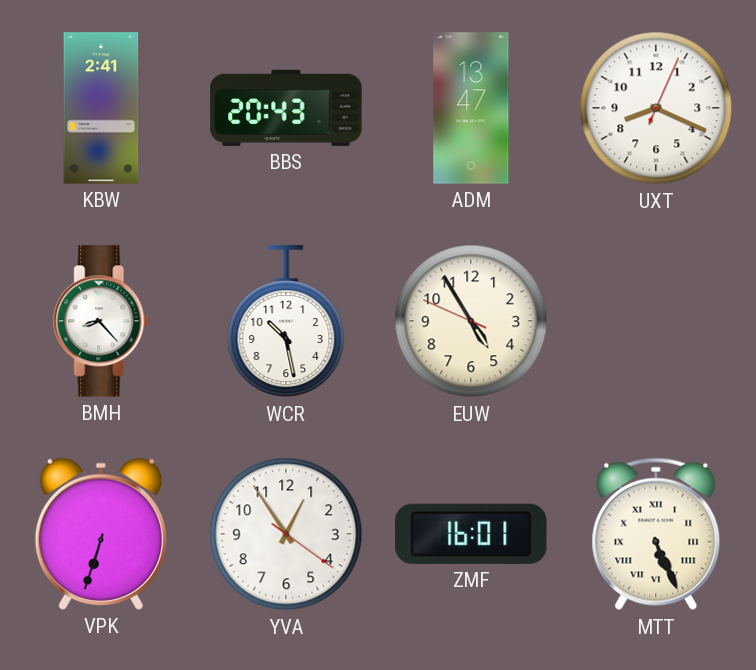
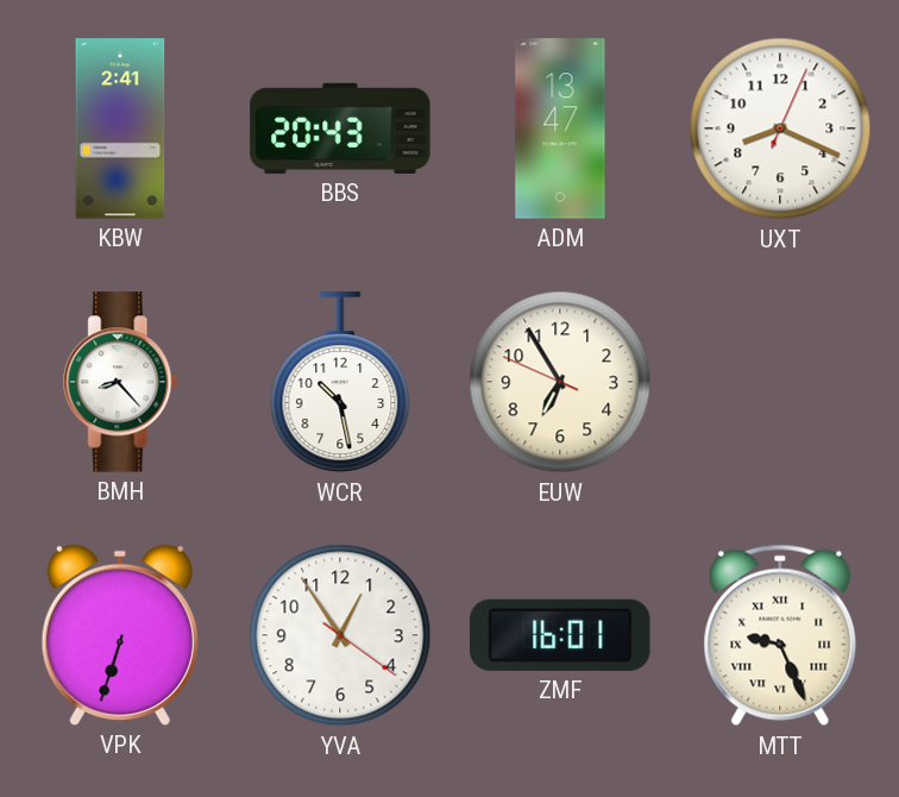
EUW: 4:54 -> 6:54
MTT: 5:26 -> 9:26
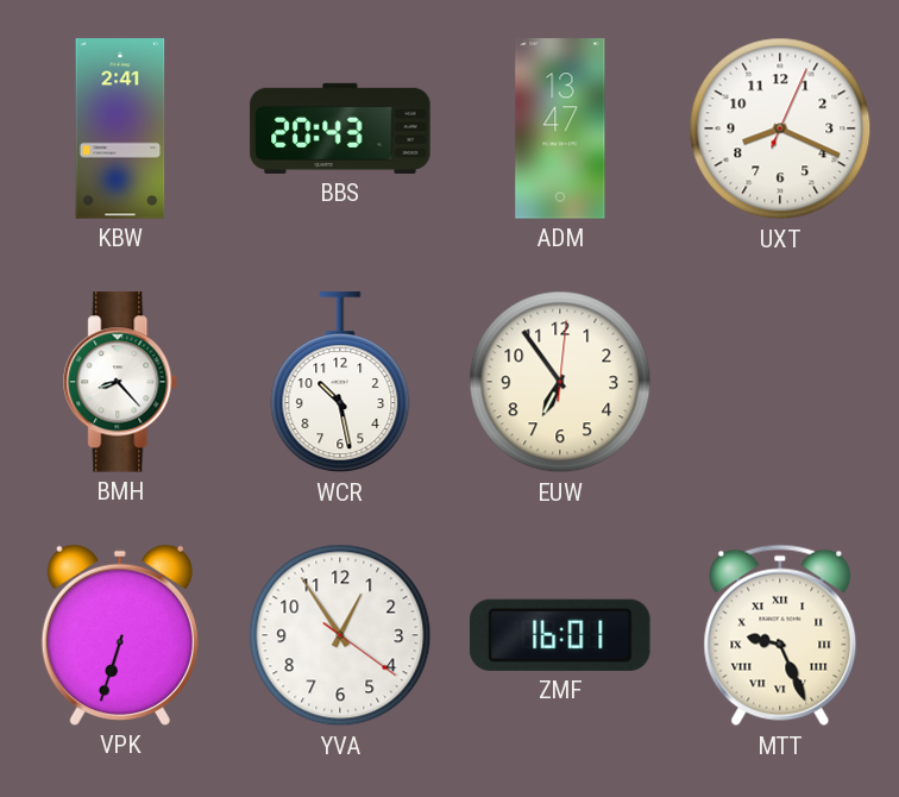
EUW: 6:54:49 -> 6:54:01
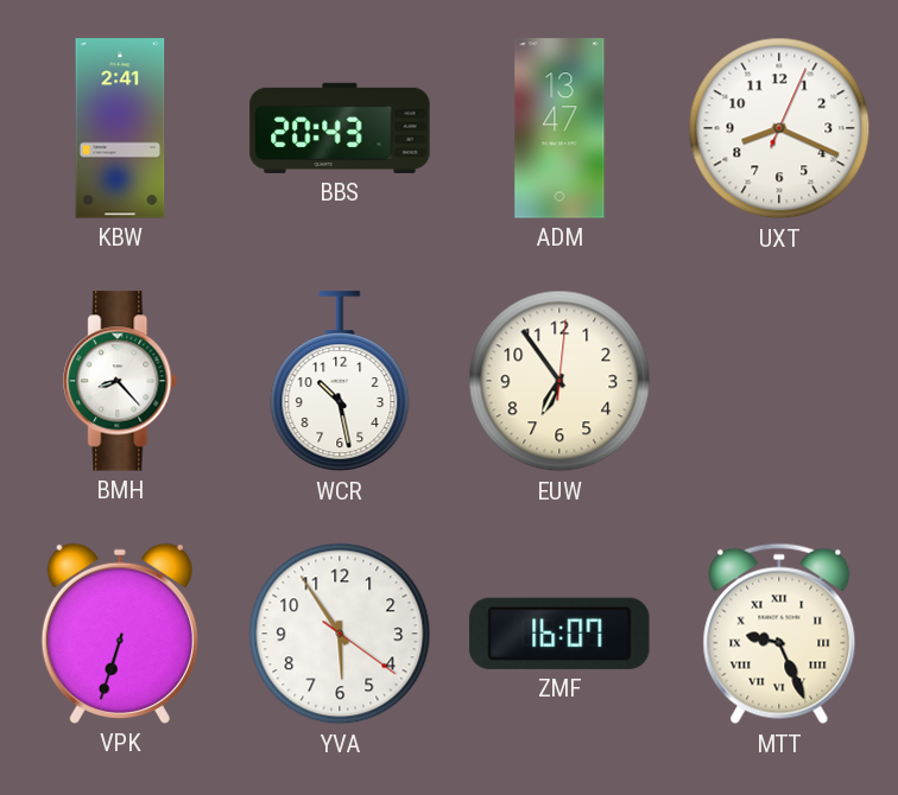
YVA: 12:54 -> 5:54
ZMF: 16:01 -> 16:07
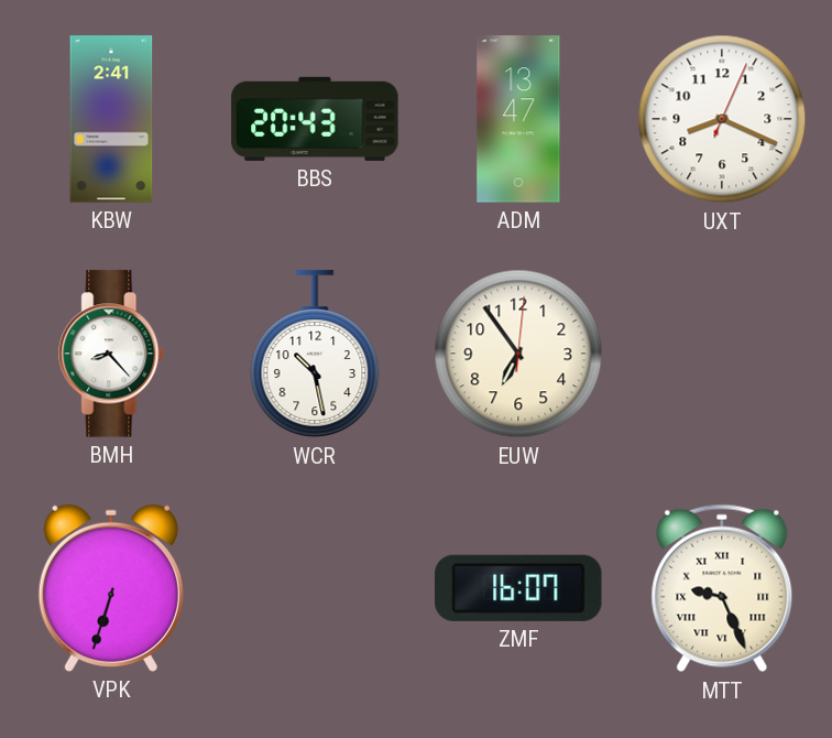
YVA: 5:54 -> none
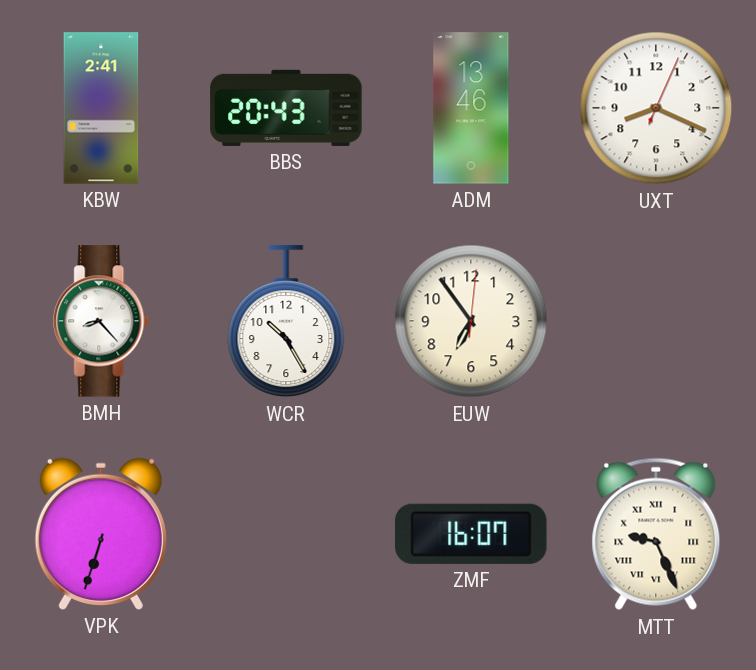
ADM: 13:47 -> 13:46
WCR: 10:28 -> 10:25
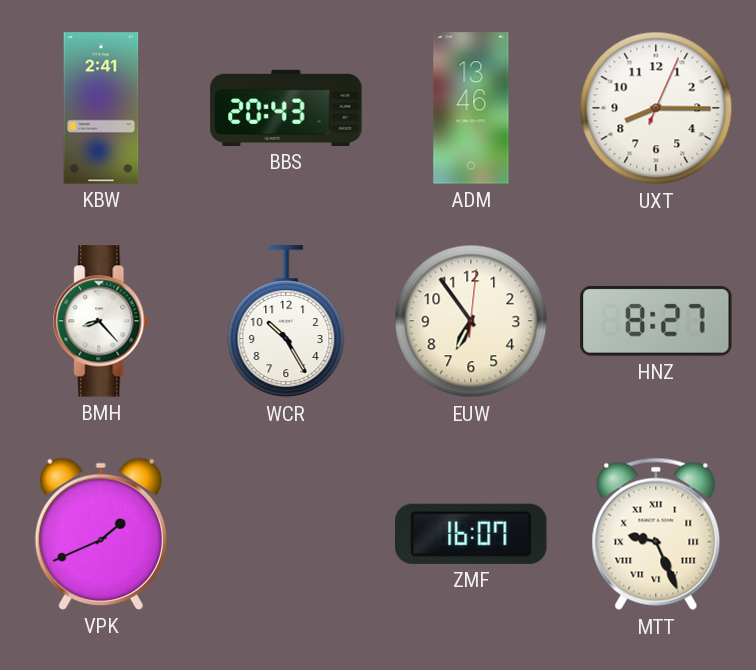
UXT: 8:19 -> 8:15
HNZ: none -> 8:27
VPK: 6:33 -> 1:41
